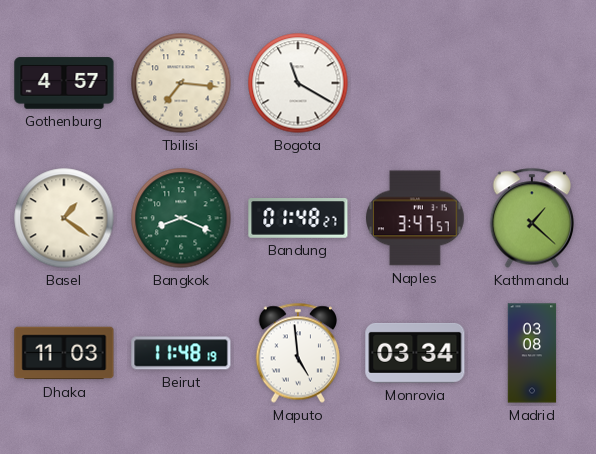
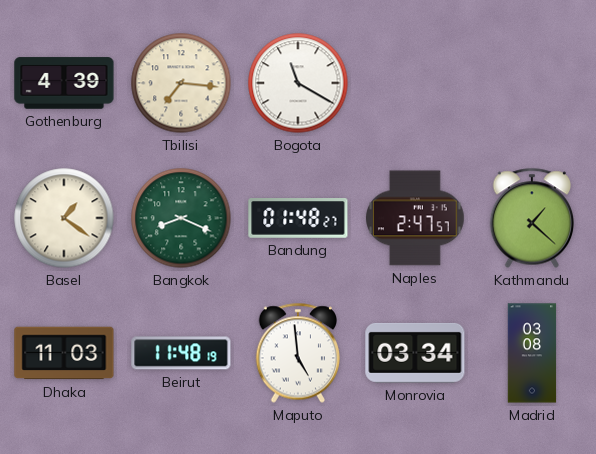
Gothenburg: 4:57 -> 4:39
Naples: 3:47 -> 2:47
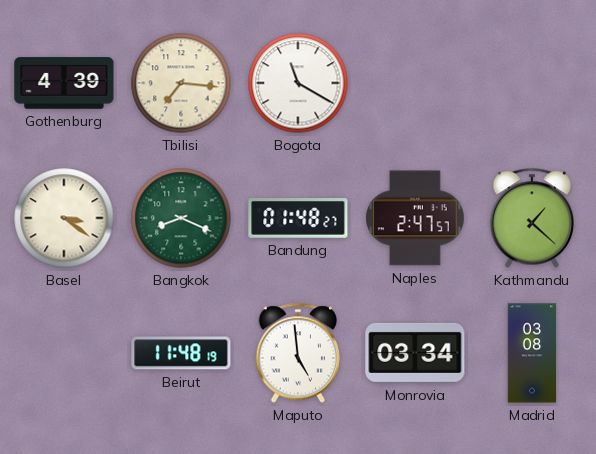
Basel: 1:21 -> 3:21
Dhaka: 11:03 -> none
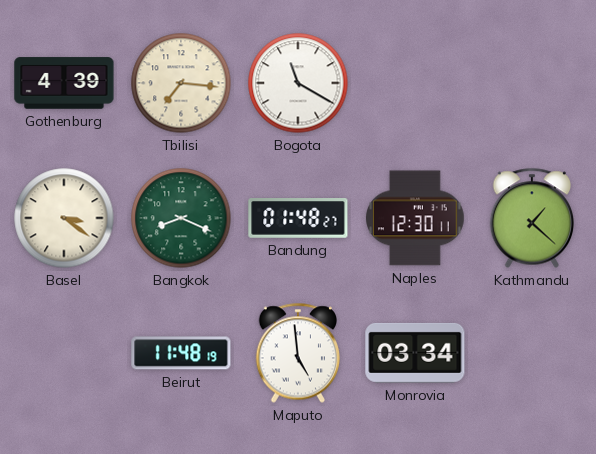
Naples: 2:47 -> 12:30
Madrid: 03:08 -> none
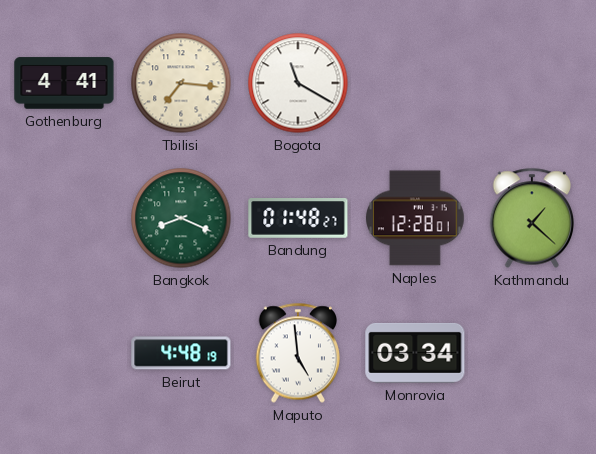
Gothenburg: 4:39 -> 4:41
Basel: 3:21 -> none
Naples: 12:30 -> 12:28
Beirut: 11:48 -> 4:48
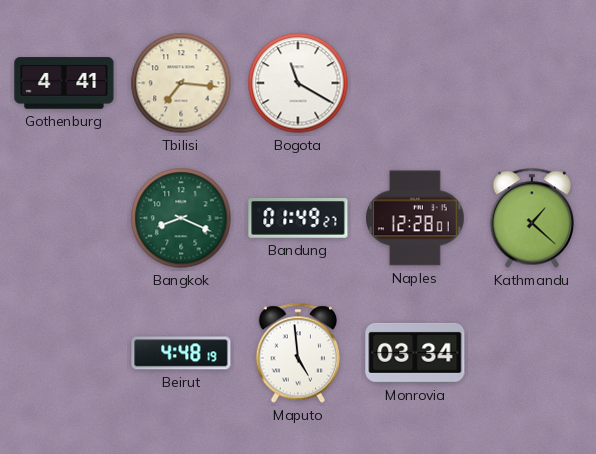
Bandung: 01:48 -> 01:49
